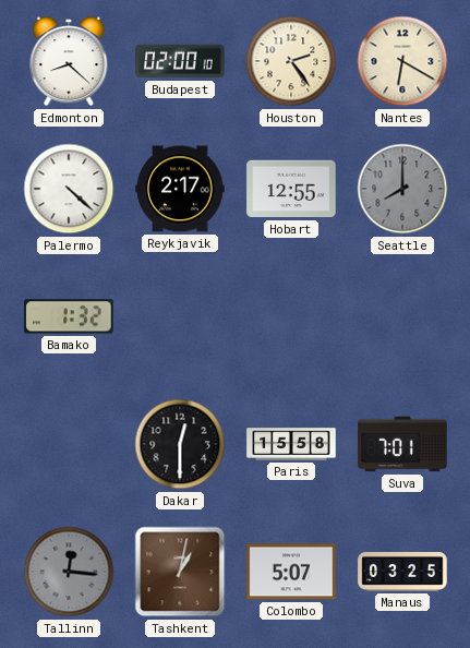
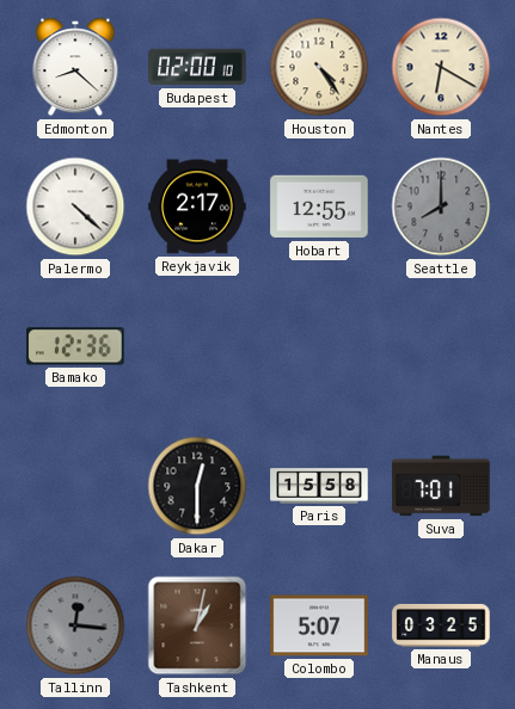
Houston: 2:24 -> 4:24
Bamako: 1:32 -> 12:36
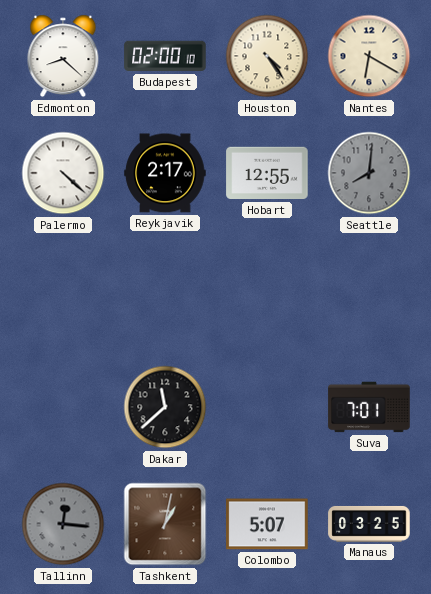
Seattle: 8:00 -> 8:01
Bamako: 12:36 -> none
Dakar: 12:30 -> 11:38
Paris: 15:58 -> none
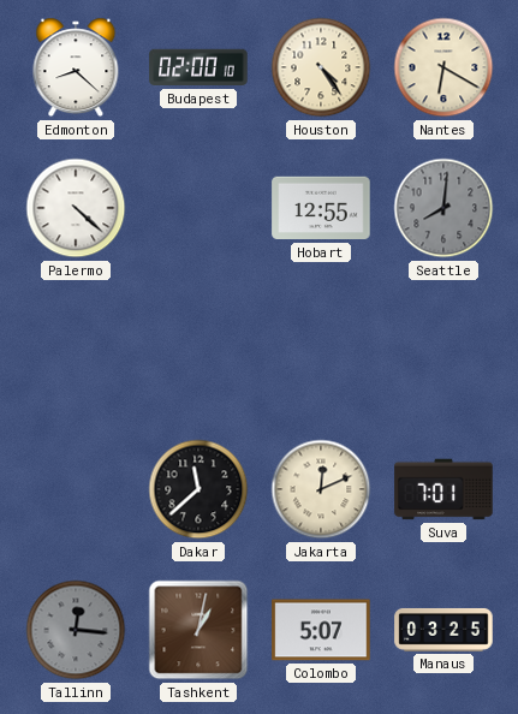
Reykjavik: 2:17 -> none
Jakarta: none -> 12:11
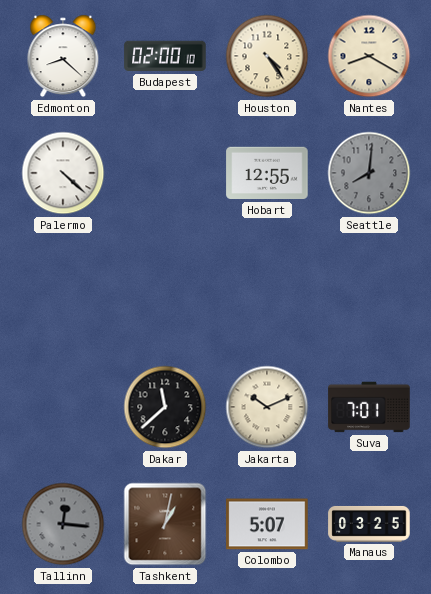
Nantes: 6:20 -> 8:20
Jakarta: 12:11 -> 10:11
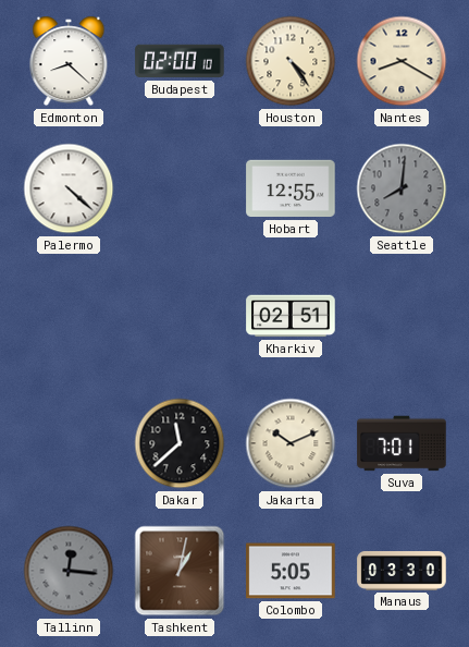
Kharkiv: none -> 02:51
Colombo: 5:07 -> 5:05
Manaus: 03:25 -> 03:30
